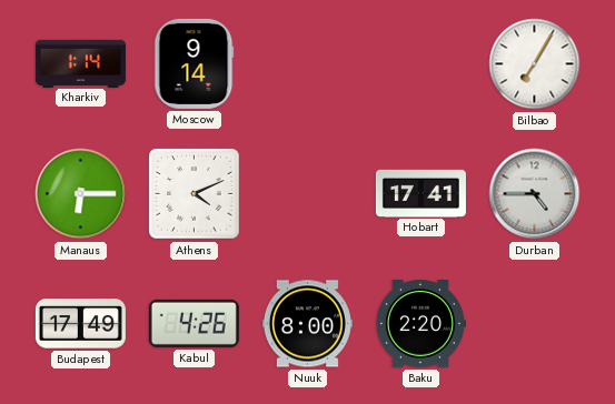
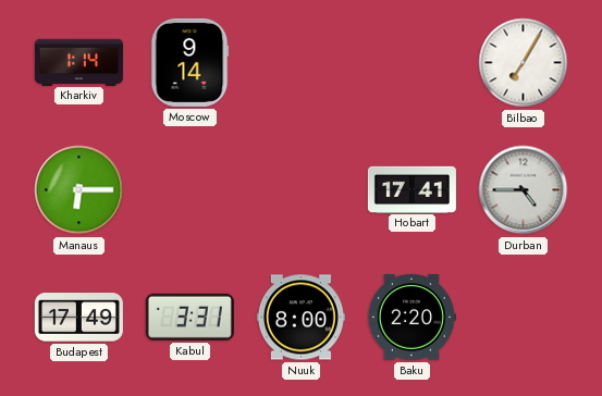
Athens: 4:11 -> none
Kabul: 4:26 -> 3:31
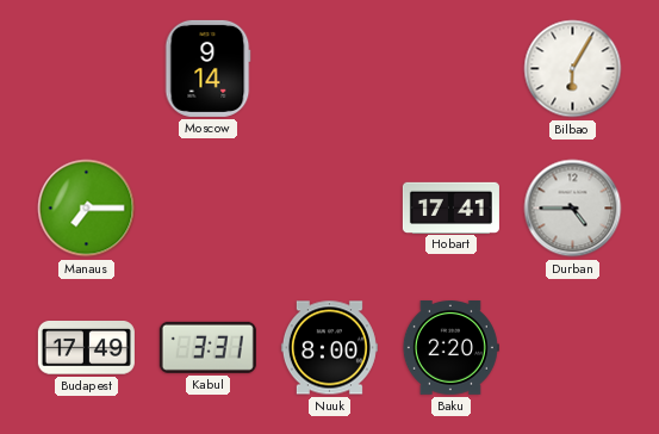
Kharkiv: 1:14 -> none
Bilbao: 7:05 -> 6:05
Manaus: 6:15 -> 7:15
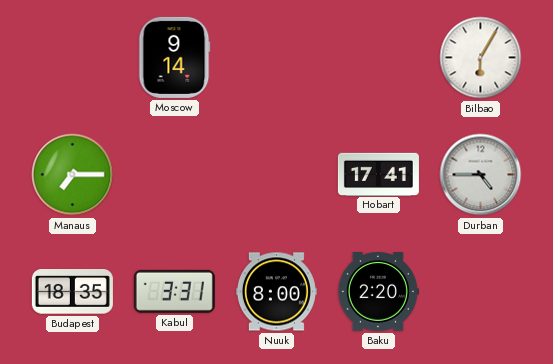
Budapest: 17:49 -> 18:35
